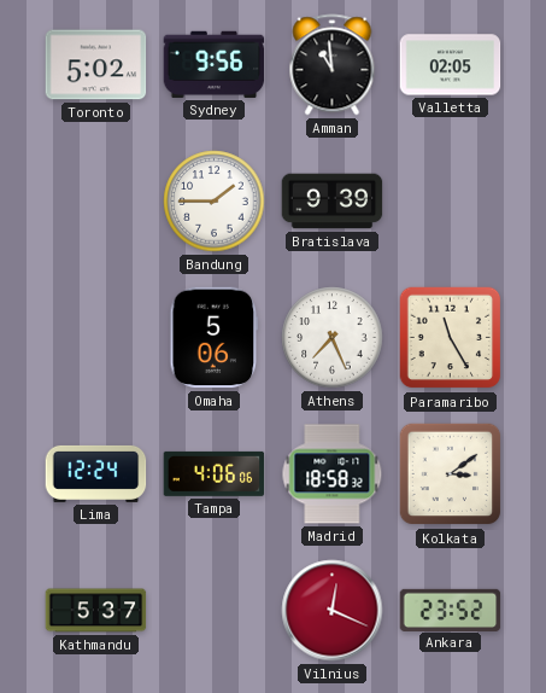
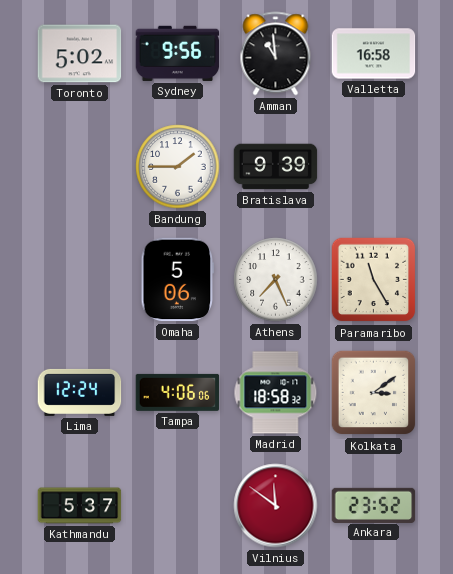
Valletta: 02:05 -> 16:58
Vilnius: 12:19 -> 11:51
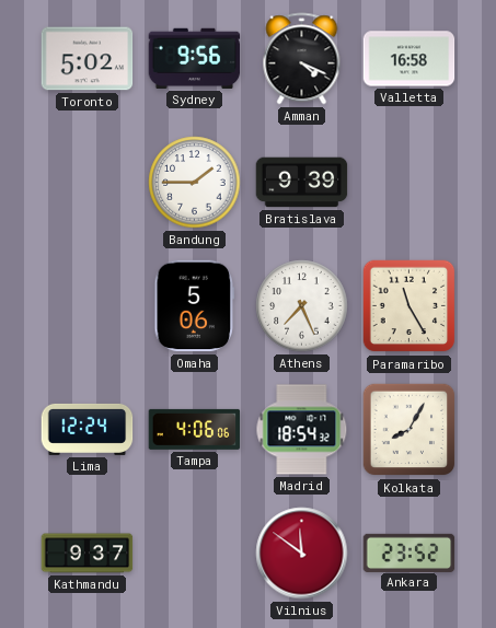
Amman: 10:59 -> 4:19
Madrid: 18:58 -> 18:54
Kolkata: 3:09 -> 8:05
Kathmandu: 5:37 -> 9:37
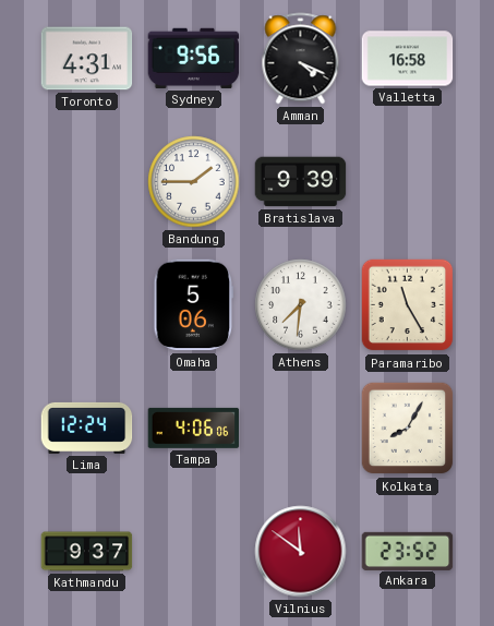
Toronto: 5:02 -> 4:31
Athens: 7:26 -> 7:31
Madrid: 18:54 -> none
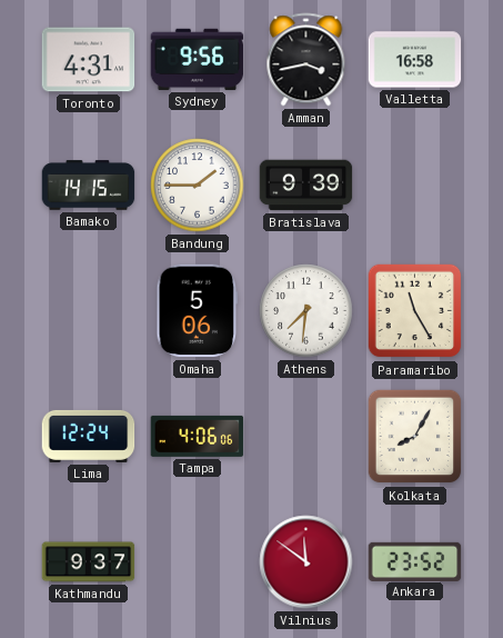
Amman: 4:19 -> 3:43
Bamako: none -> 14:15
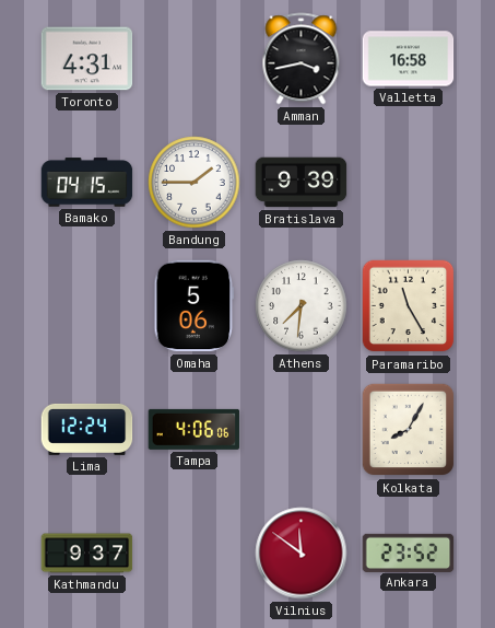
Sydney: 9:56 -> none
Bamako: 14:15 -> 04:15
